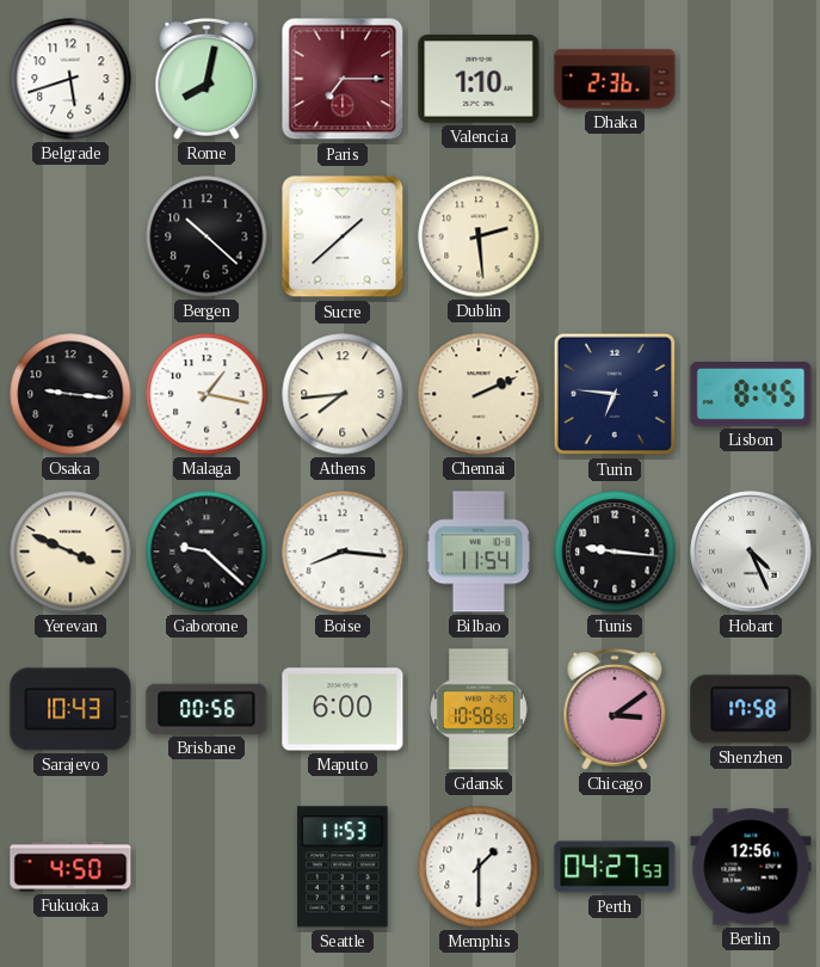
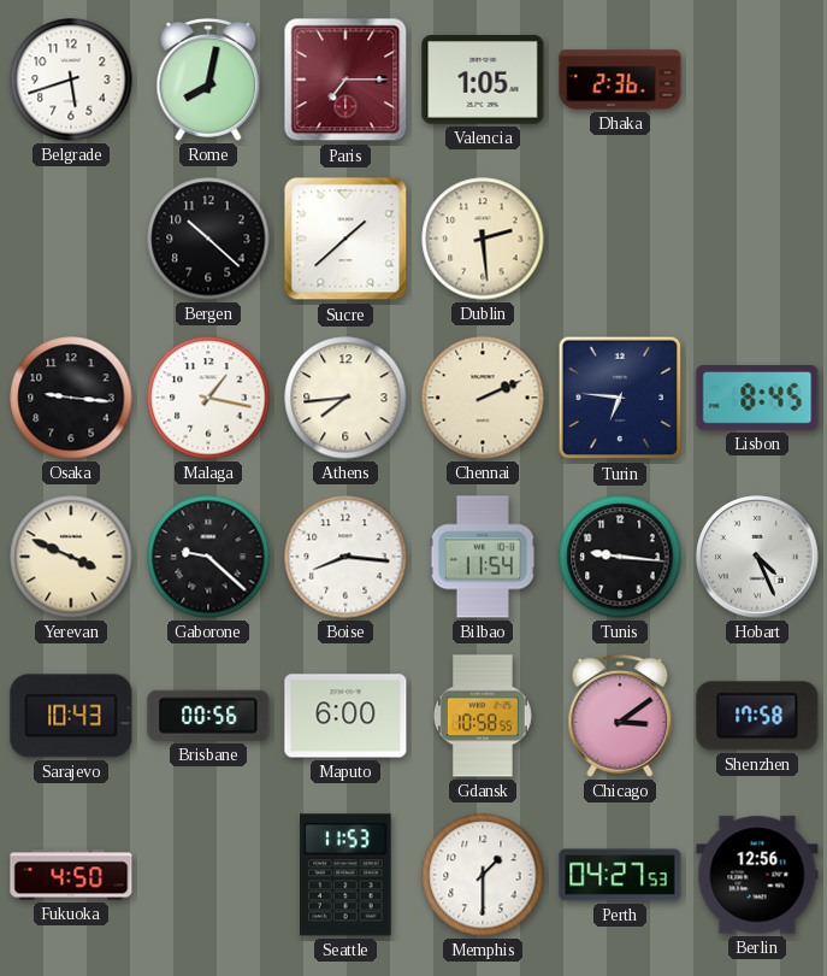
Valencia: 1:10 -> 1:05
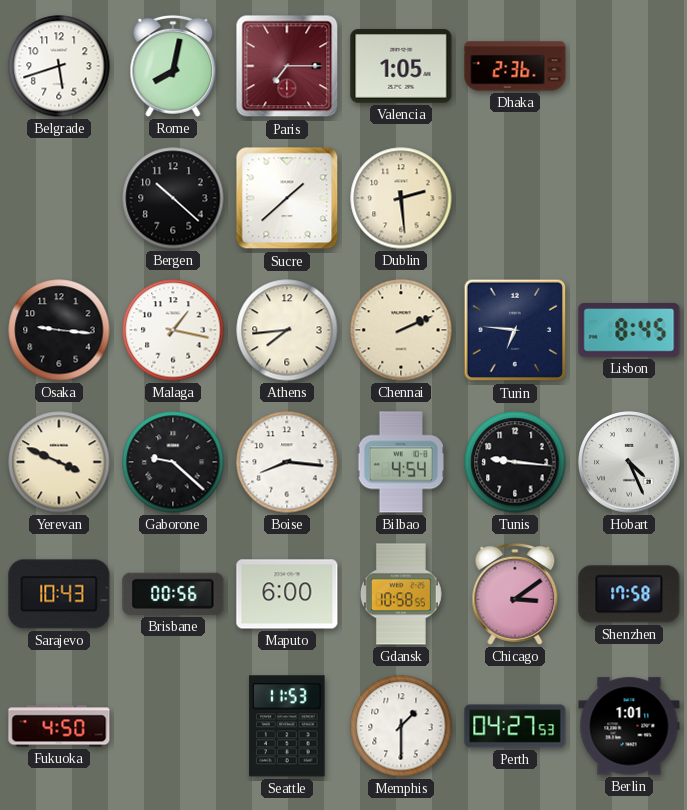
Bilbao: 11:54 -> 4:54
Berlin: 12:56 -> 1:01
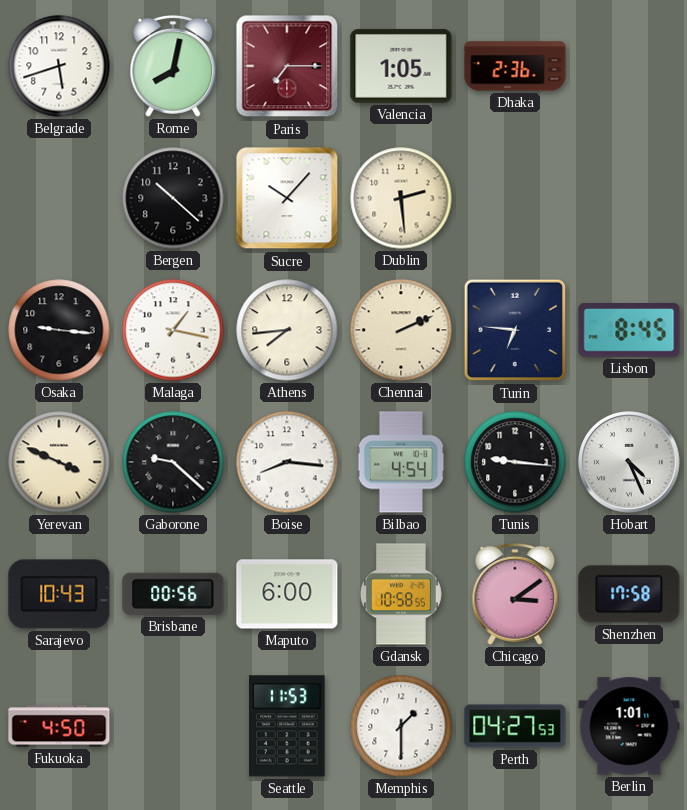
Sucre: 1:38 -> 10:07
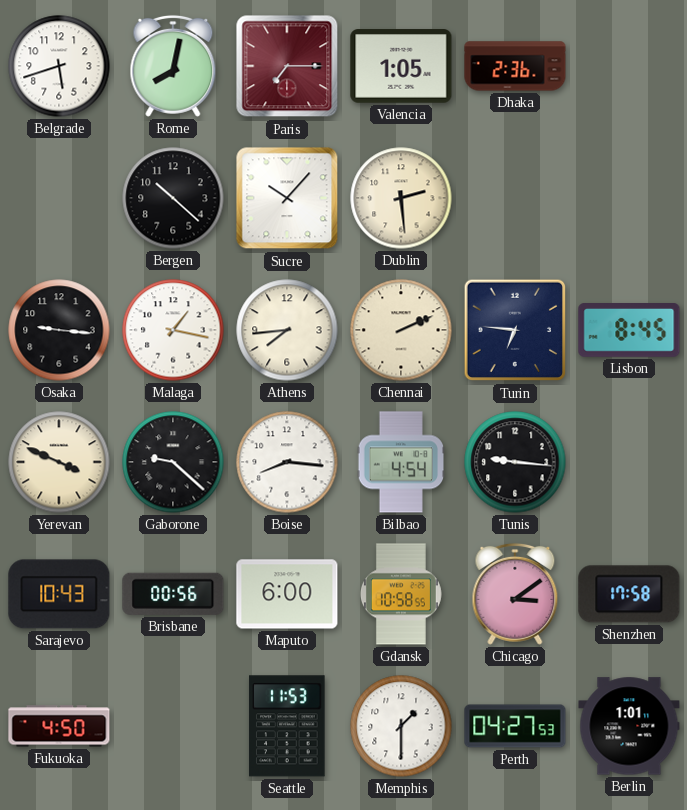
Hobart: 4:26 -> none
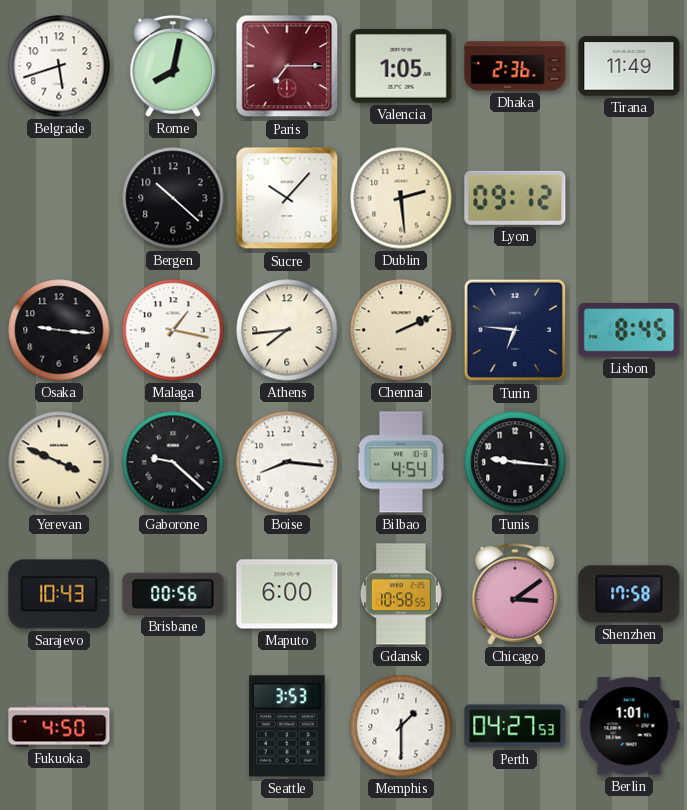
Tirana: none -> 11:49
Lyon: none -> 09:12
Seattle: 11:53 -> 3:53
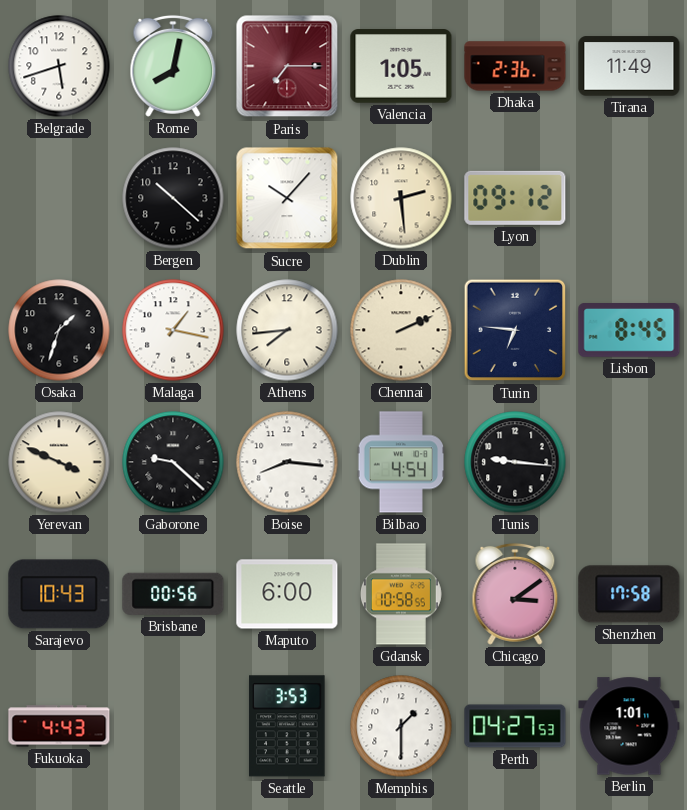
Osaka: 9:16 -> 1:33
Fukuoka: 4:50 -> 4:43
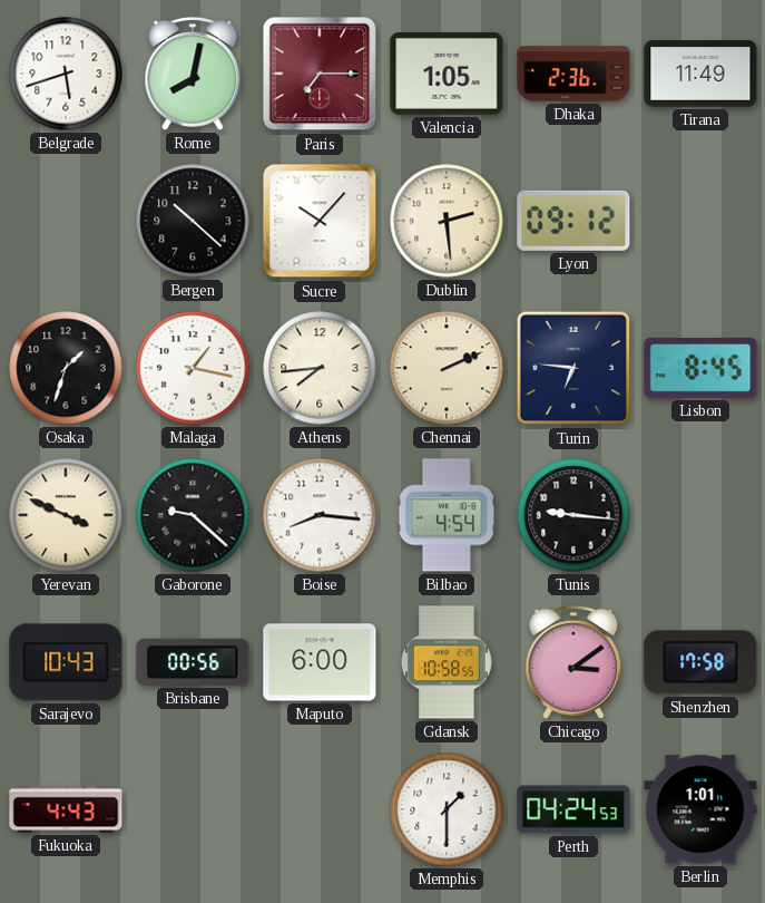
Seattle: 3:53 -> none
Perth: 04:27 -> 04:24
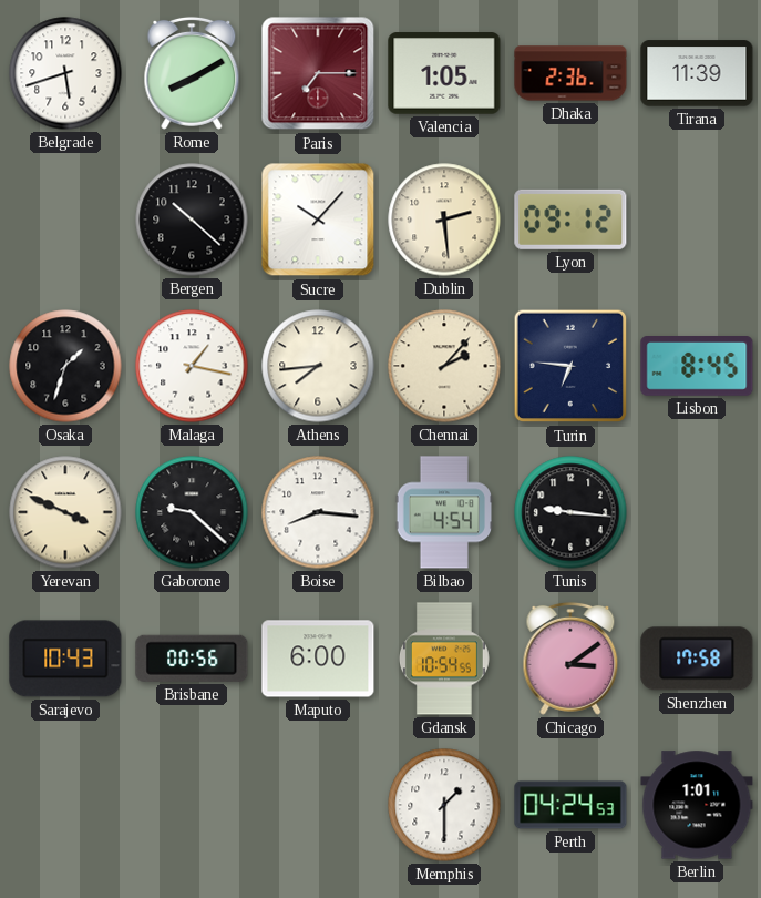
Rome: 8:02 -> 8:10
Tirana: 11:49 -> 11:39
Chennai: 2:11 -> 2:07
Gdansk: 10:58 -> 10:54
Fukuoka: 4:43 -> none
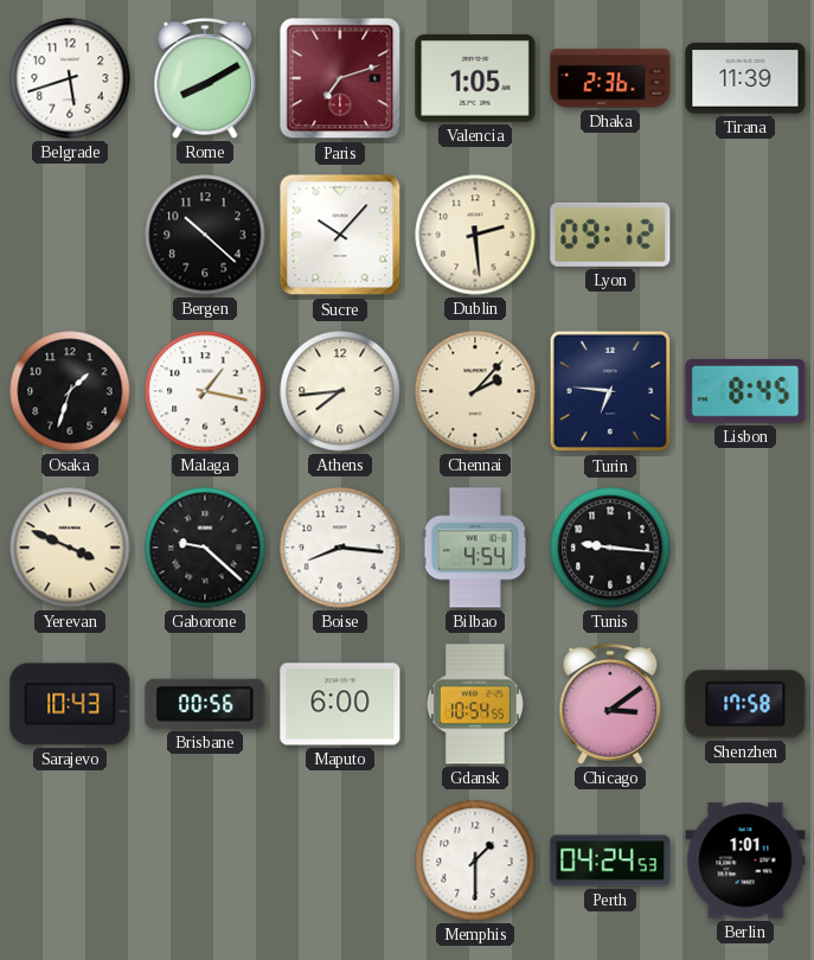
Paris: 7:15 -> 7:12
